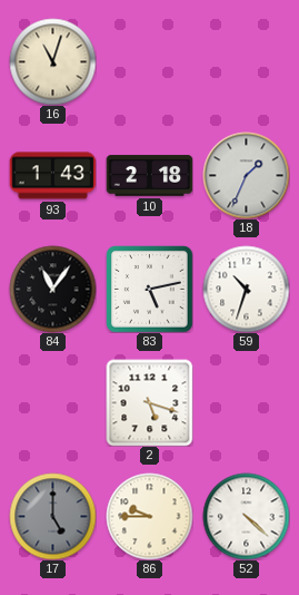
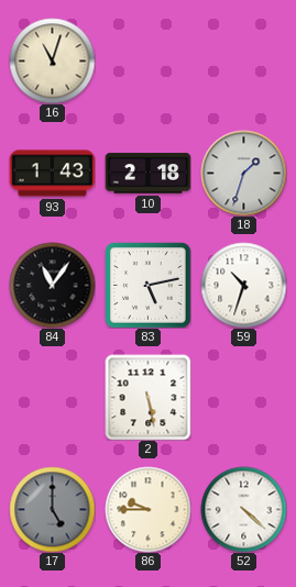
18: 1:34 -> 1:33
2: 5:18 -> 5:28
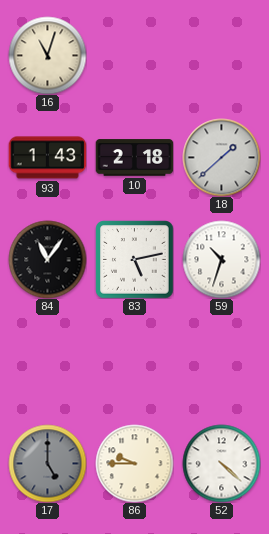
18: 1:33 -> 1:38
2: 5:28 -> none
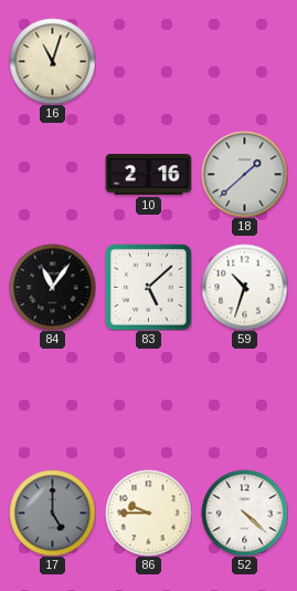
93: 1:43 -> none
10: 2:18 -> 2:16
83: 5:13 -> 5:08
